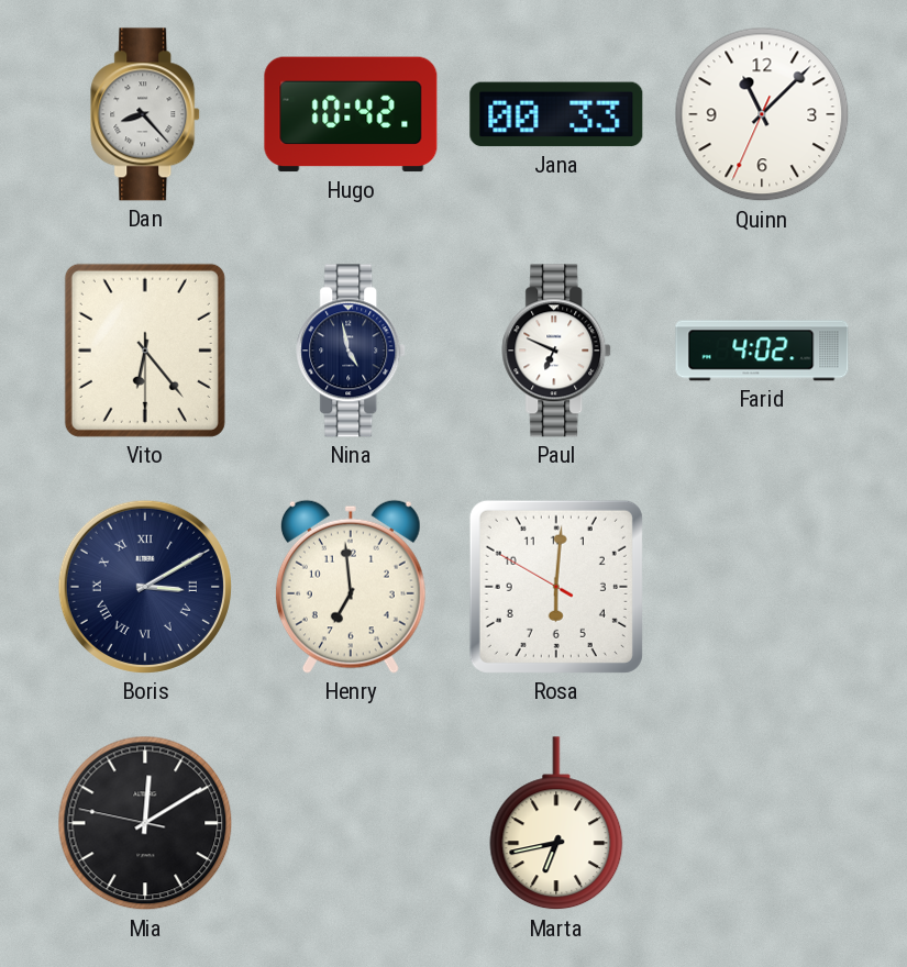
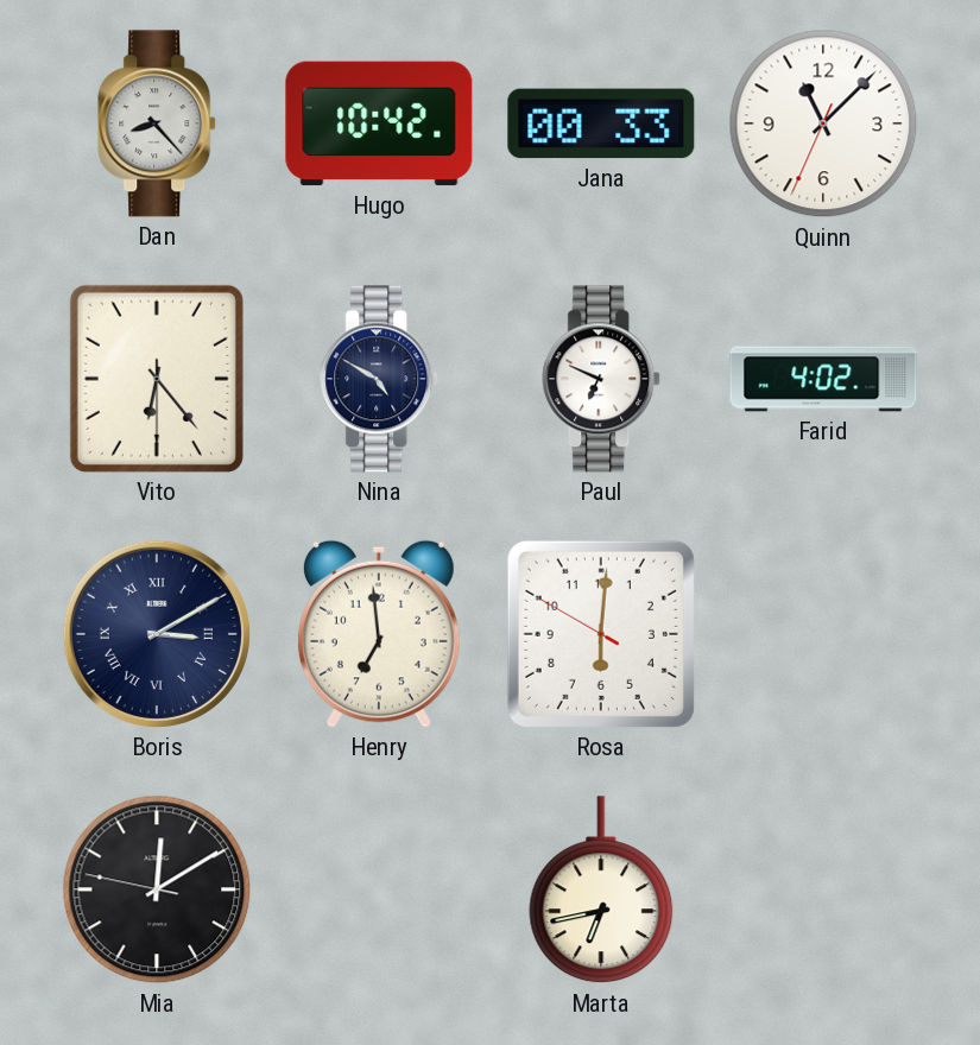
Nina: 4:58 -> 4:50
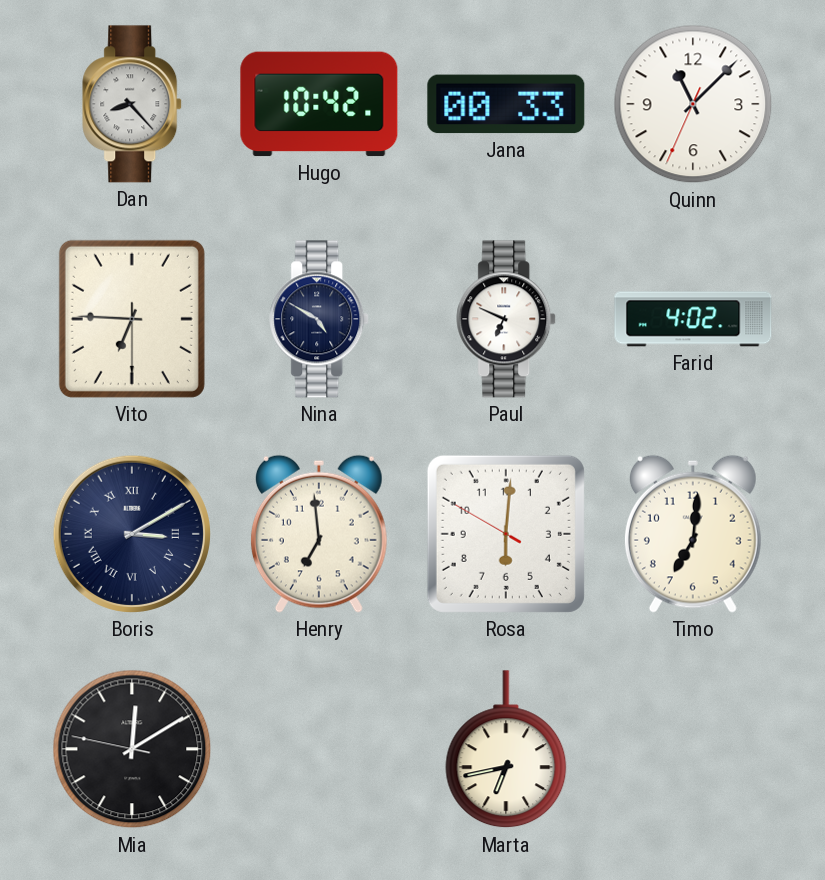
Vito: 6:23 -> 6:45
Timo: none -> 7:01
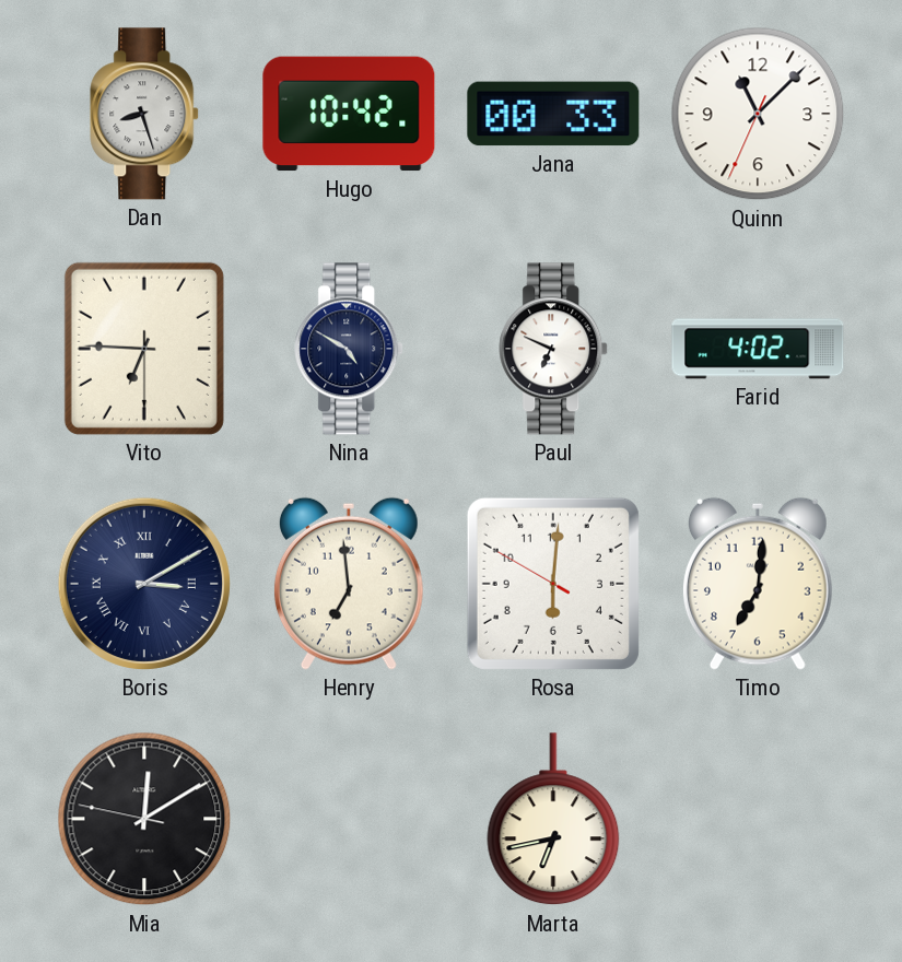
Dan: 8:23 -> 8:27
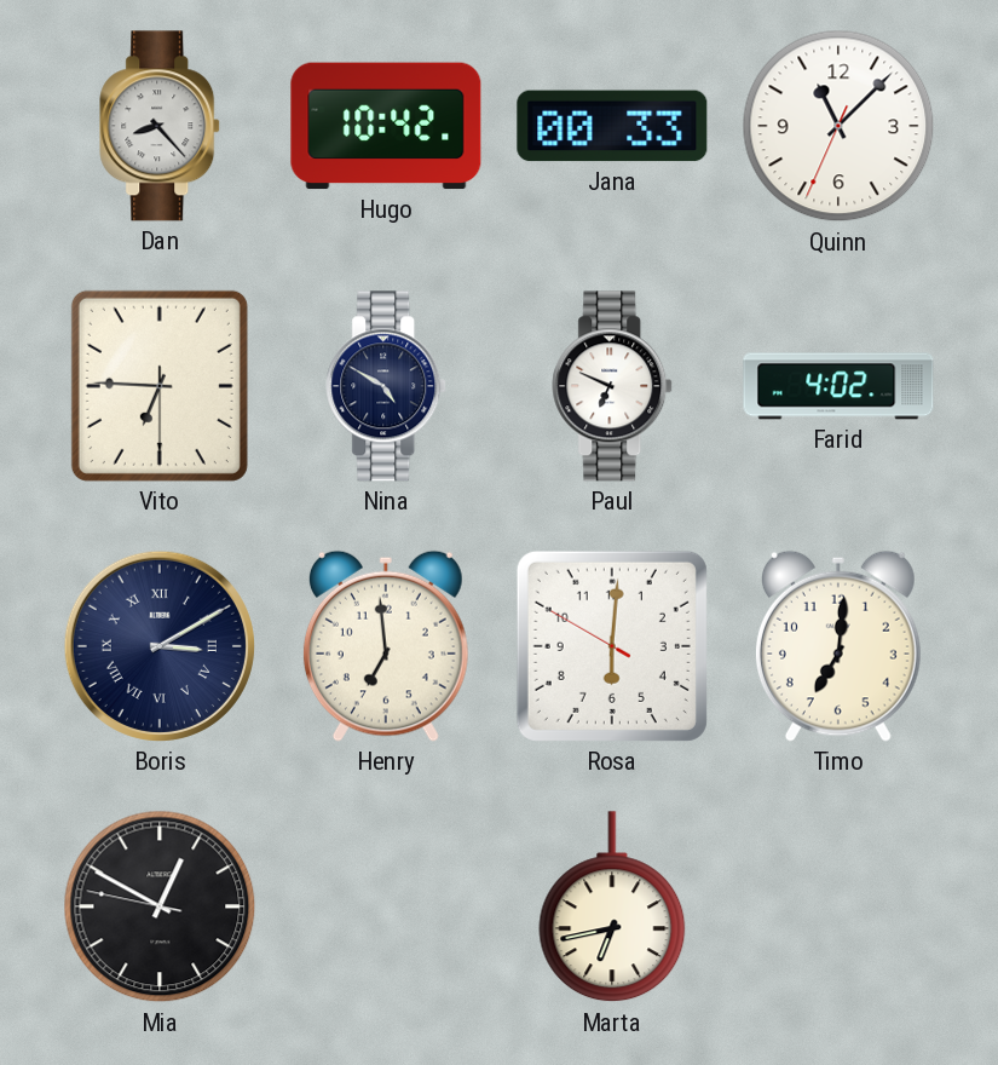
Dan: 8:27 -> 8:23
Mia: 12:09 -> 12:49
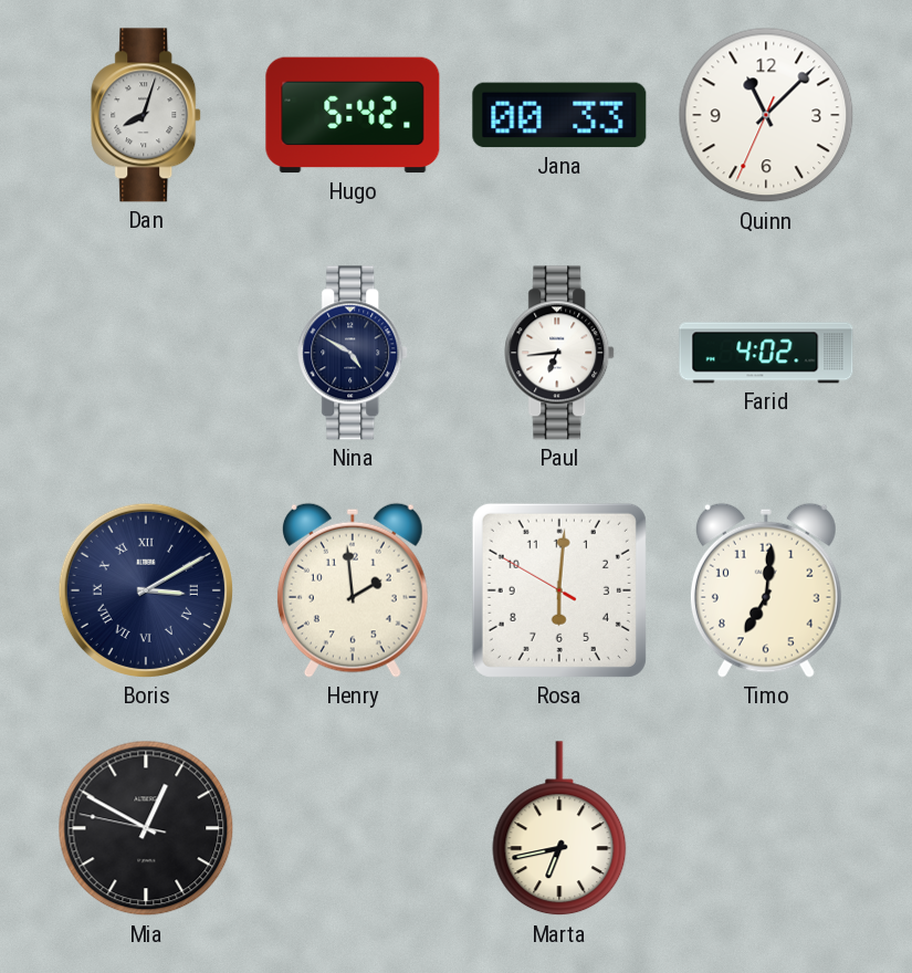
Dan: 8:23 -> 8:03
Hugo: 10:42 -> 5:42
Vito: 6:45 -> none
Paul: 6:49 -> 6:44
Henry: 6:59 -> 1:59
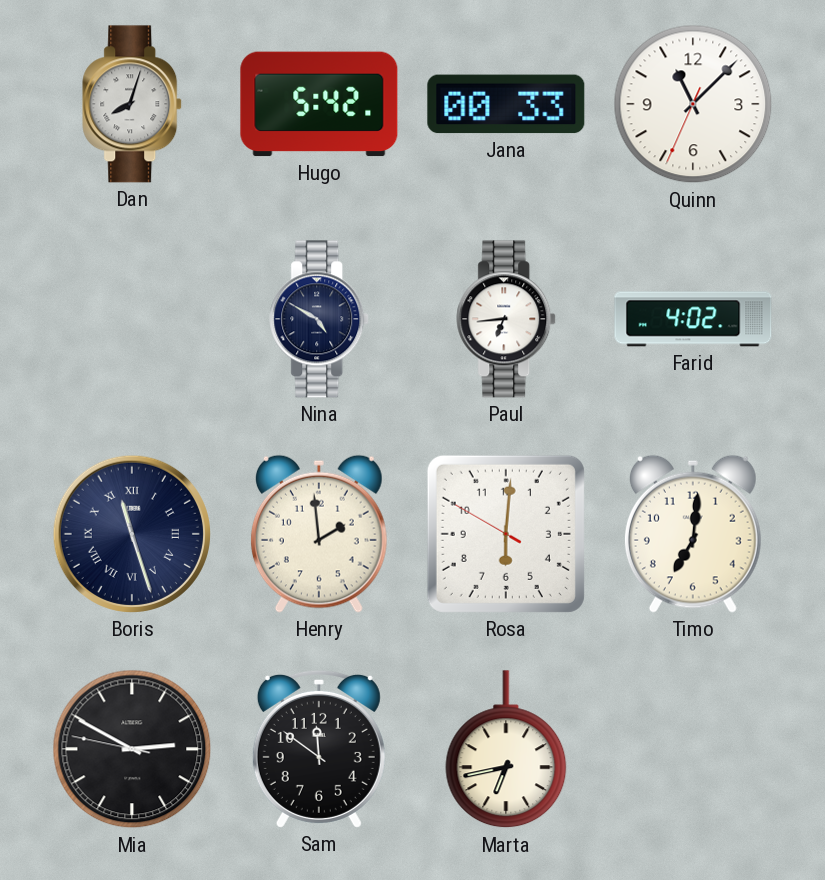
Boris: 3:10 -> 11:27
Mia: 12:49 -> 2:49
Sam: none -> 11:51
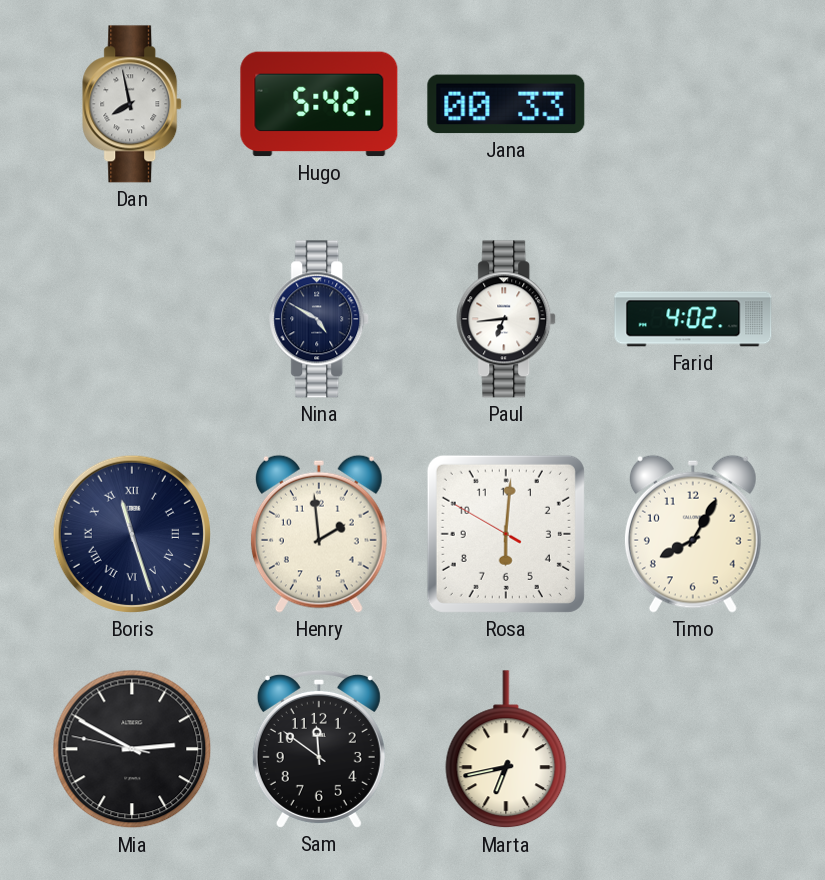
Dan: 8:03 -> 7:58
Quinn: 11:07 -> none
Timo: 7:01 -> 8:05
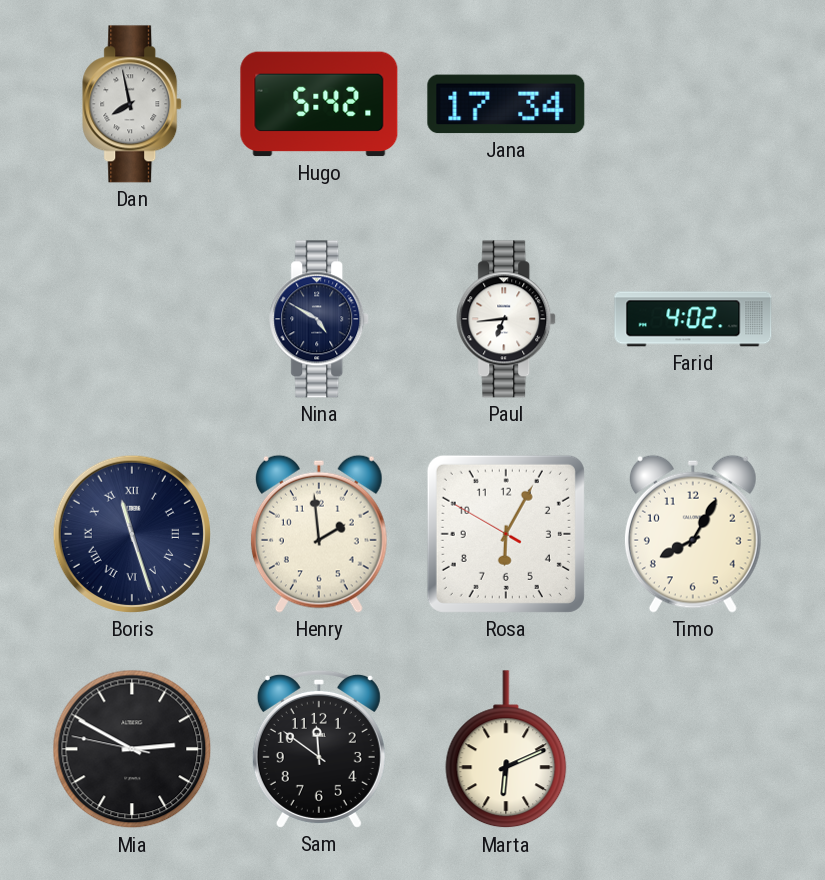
Jana: 00:33 -> 17:34
Rosa: 6:00 -> 6:04
Marta: 6:43 -> 6:11
